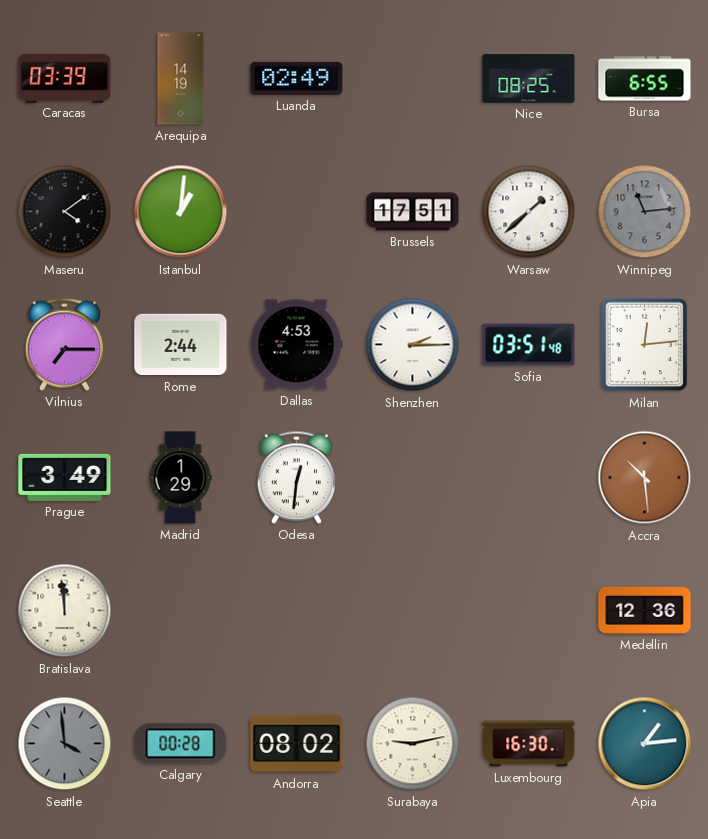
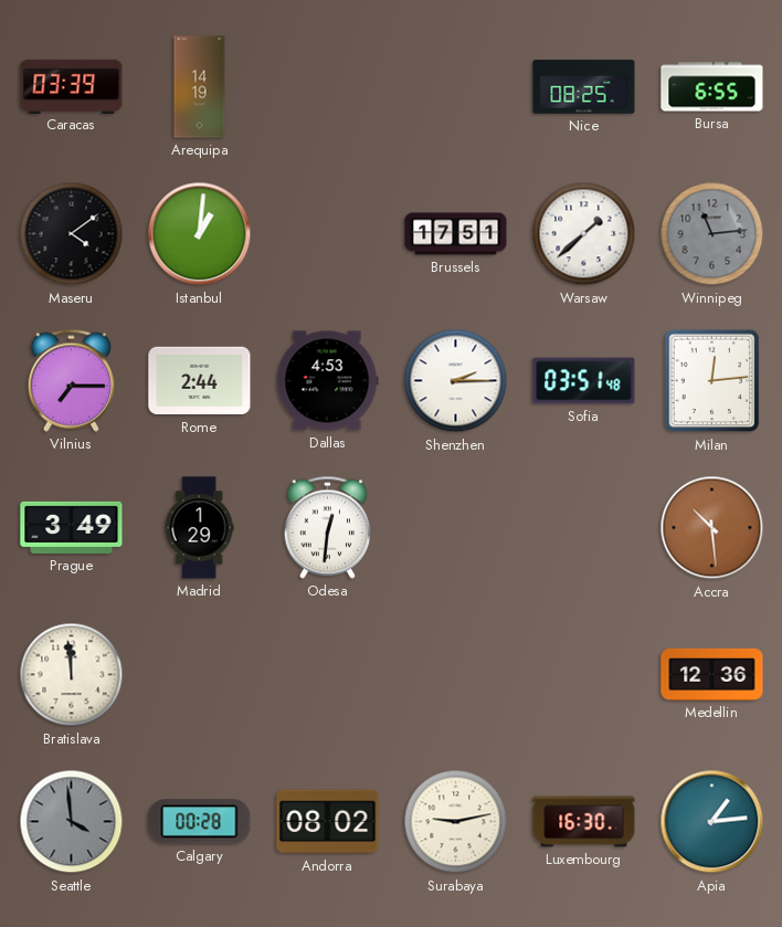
Luanda: 02:49 -> none
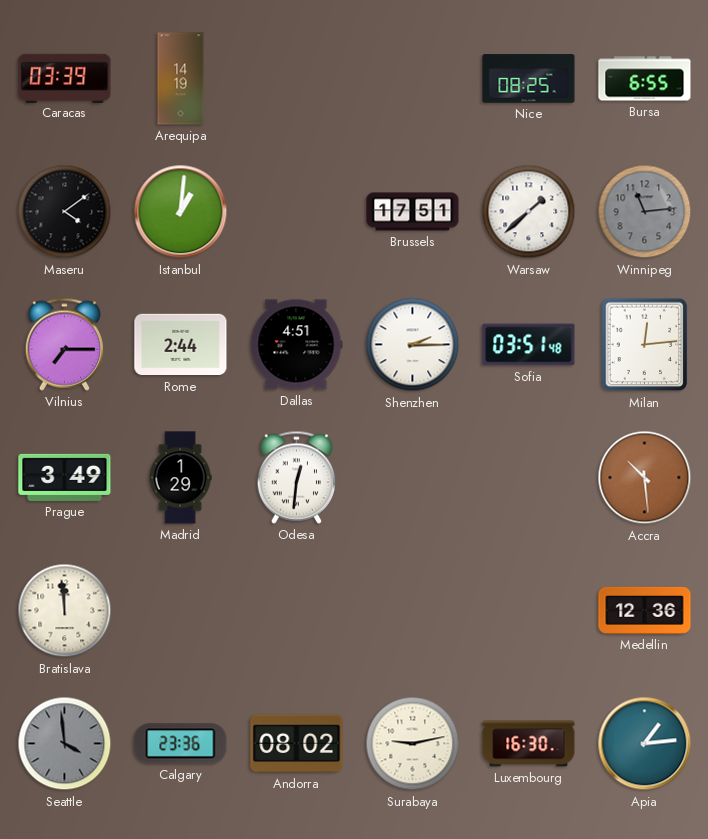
Dallas: 4:53 -> 4:51
Calgary: 00:28 -> 23:36
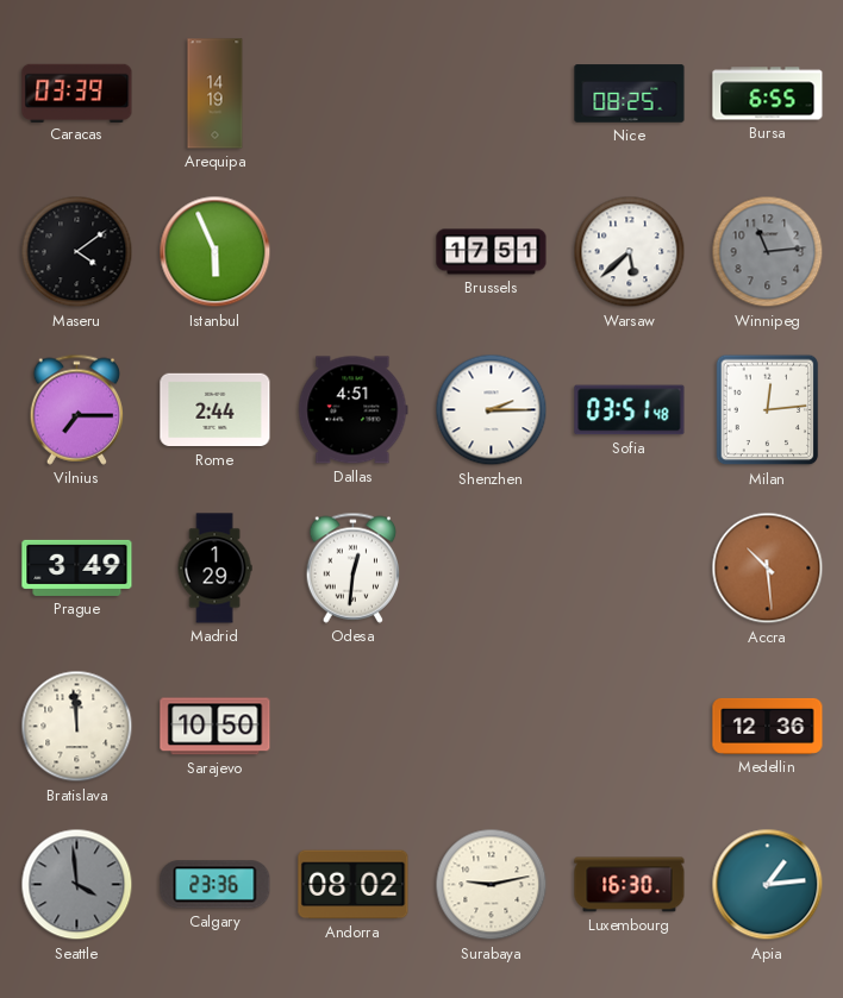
Istanbul: 1:01 -> 5:56
Warsaw: 1:38 -> 5:38
Sarajevo: none -> 10:50
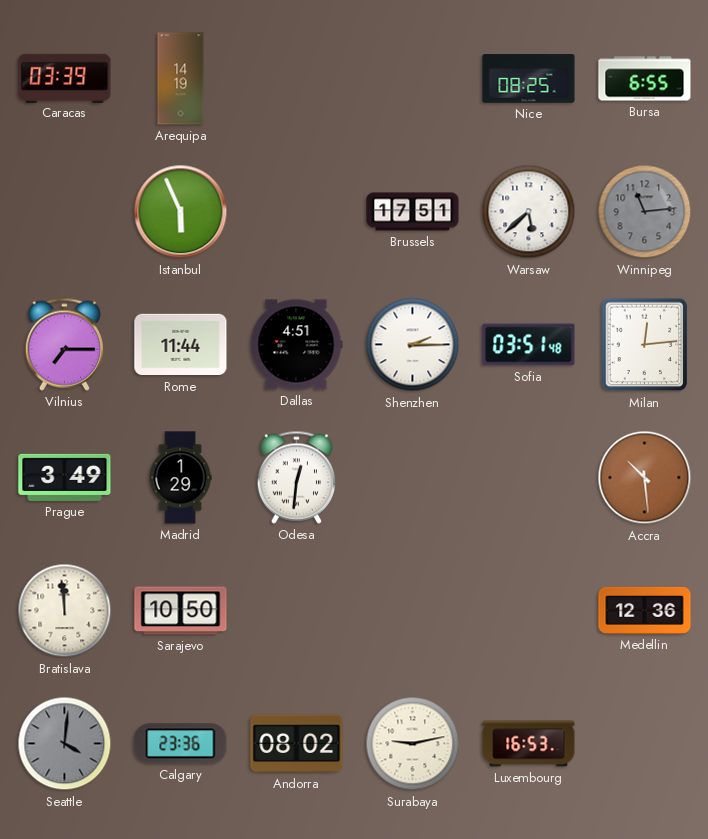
Maseru: 4:09 -> none
Rome: 2:44 -> 11:44
Seattle: 3:59 -> 4:01
Luxembourg: 16:30 -> 16:53
Apia: 1:14 -> none
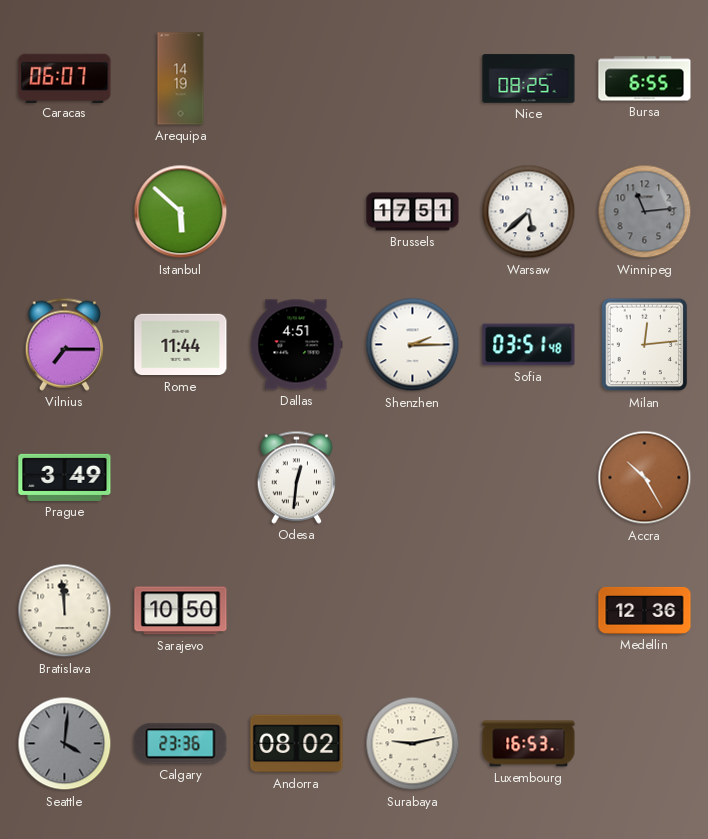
Caracas: 03:39 -> 06:07
Istanbul: 5:56 -> 5:52
Madrid: 1:29 -> none
Accra: 10:29 -> 10:25
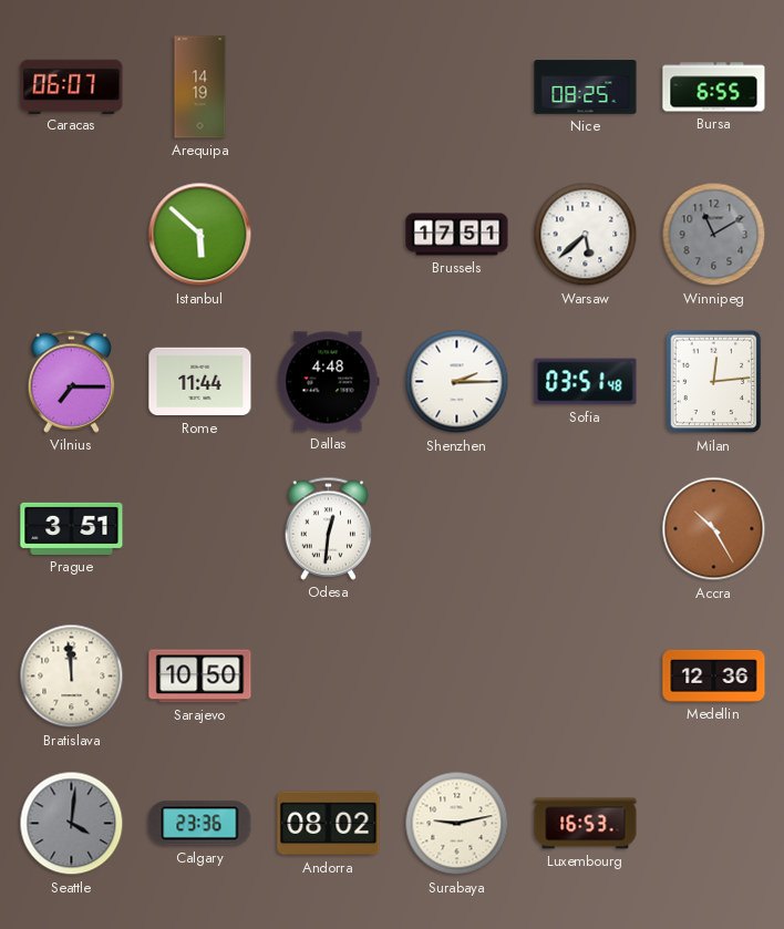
Winnipeg: 11:14 -> 11:10
Dallas: 4:51 -> 4:48
Prague: 3:49 -> 3:51
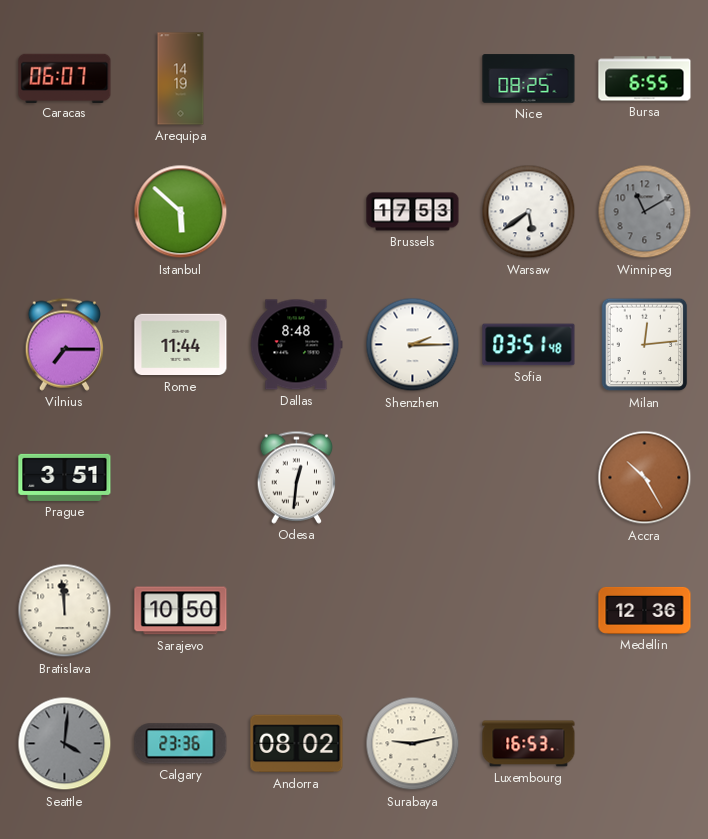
Brussels: 17:51 -> 17:53
Warsaw: 5:38 -> 5:39
Dallas: 4:48 -> 8:48
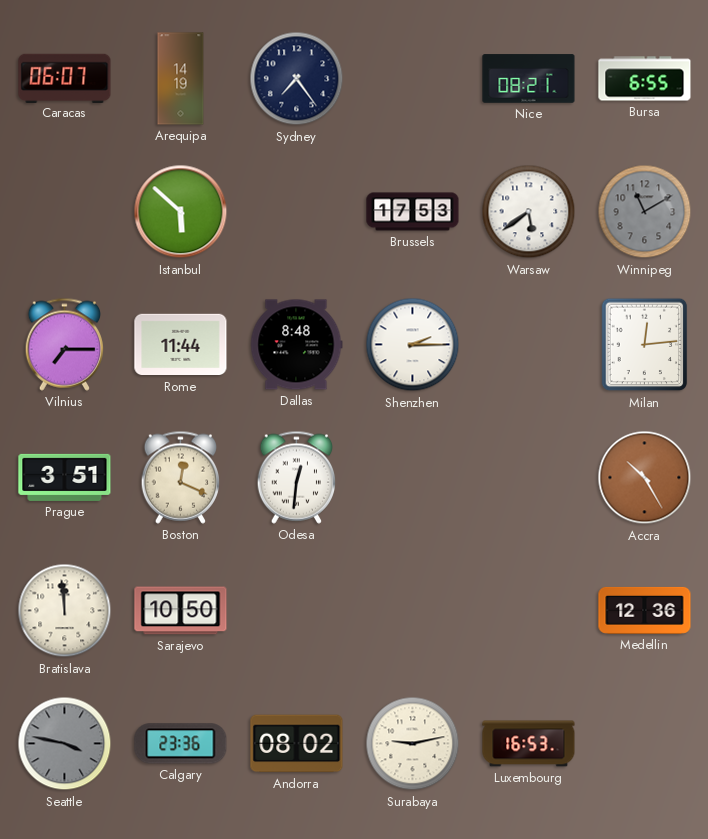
Sydney: none -> 7:24
Nice: 08:25 -> 08:21
Sofia: 03:51 -> none
Boston: none -> 12:19
Seattle: 4:01 -> 3:47
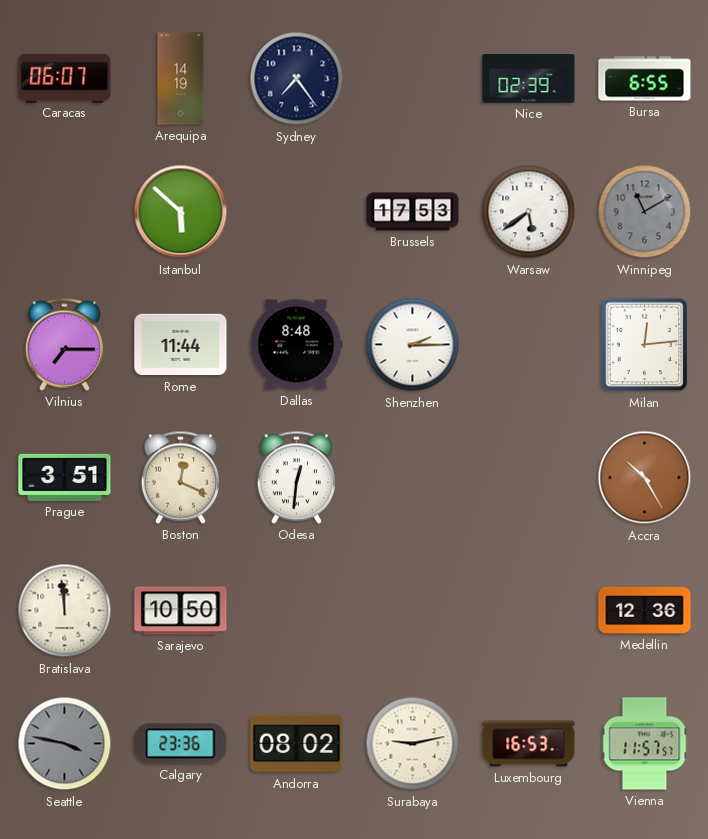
Nice: 08:21 -> 02:39
Vienna: none -> 11:57
